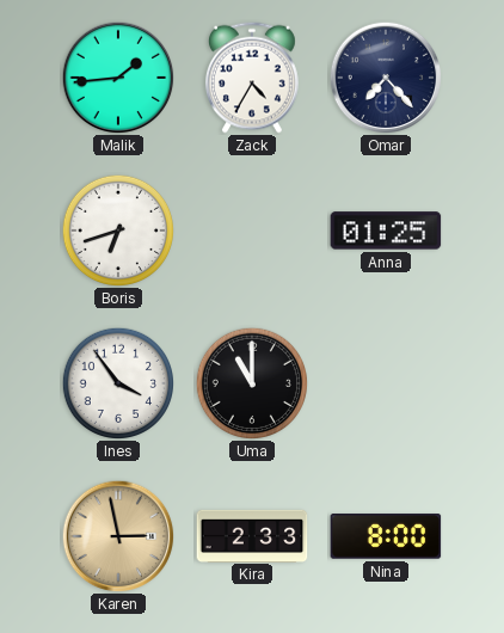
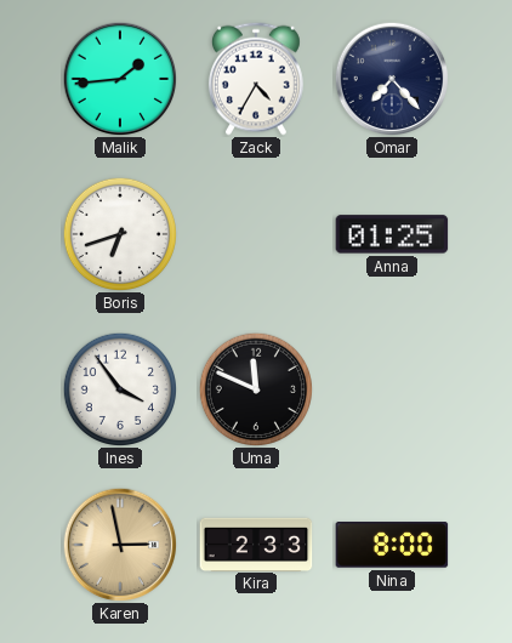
Uma: 11:00 -> 11:49
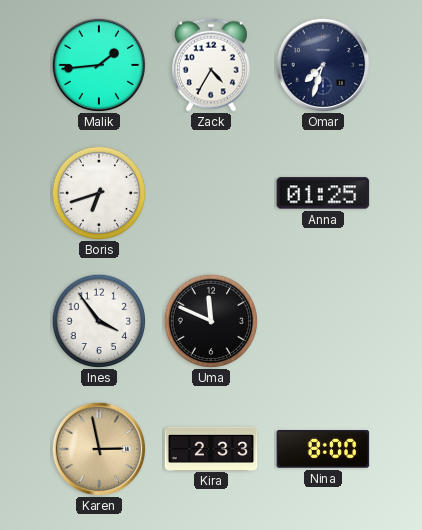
Omar: 7:23 -> 7:33
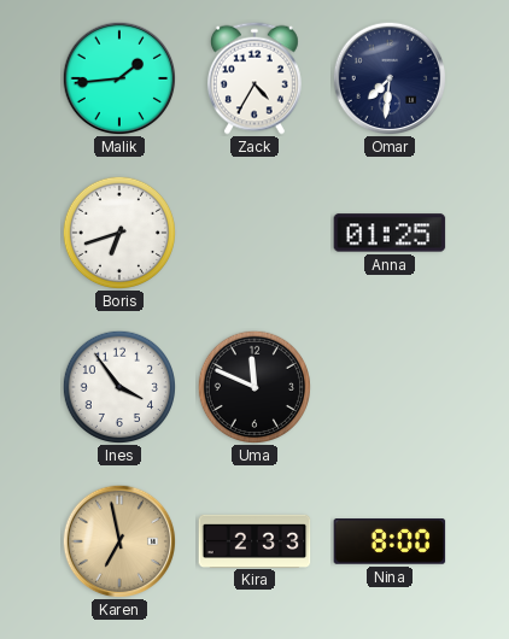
Omar: 7:33 -> 7:31
Karen: 2:58 -> 6:58
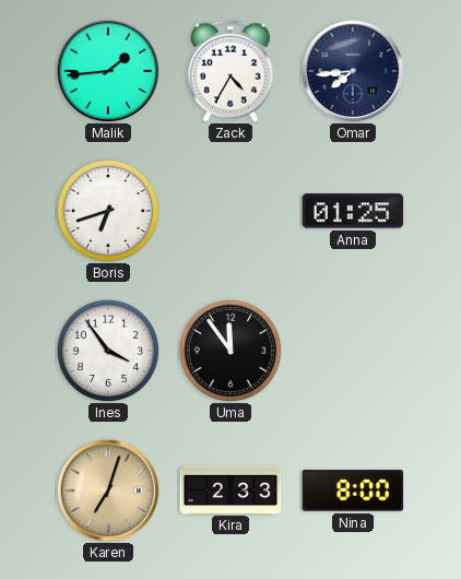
Omar: 7:31 -> 7:44
Uma: 11:49 -> 11:54
Karen: 6:58 -> 7:03
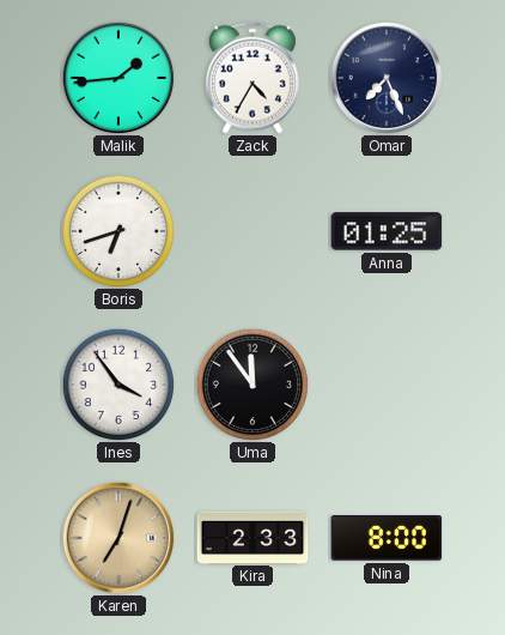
Omar: 7:44 -> 7:26
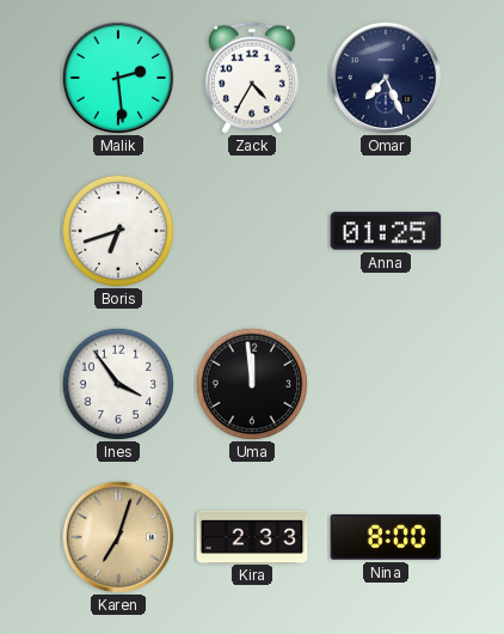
Malik: 1:44 -> 2:29
Uma: 11:54 -> 11:59
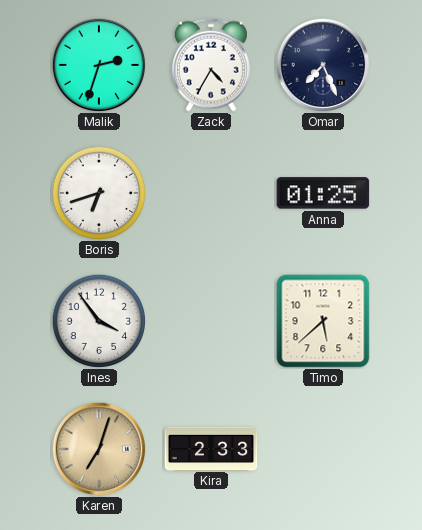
Malik: 2:29 -> 2:33
Uma: 11:59 -> none
Timo: none -> 5:38
Nina: 8:00 -> none
